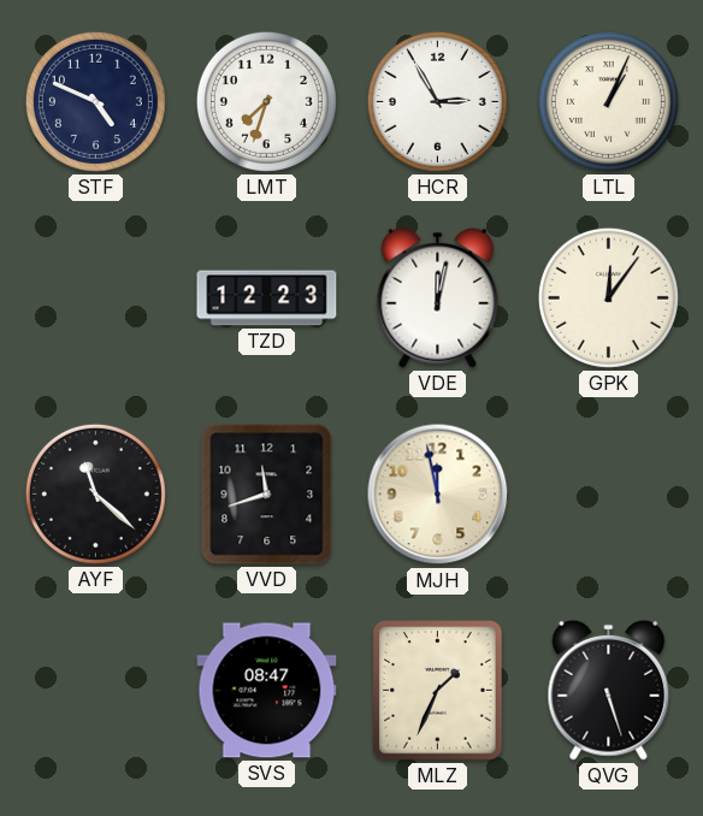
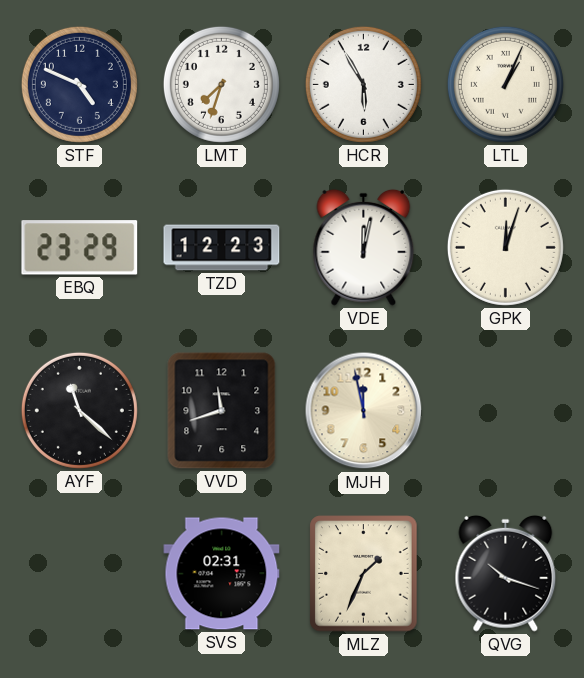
HCR: 2:55 -> 5:55
EBQ: none -> 23:29
GPK: 12:06 -> 12:03
SVS: 08:47 -> 02:31
QVG: 5:27 -> 10:18
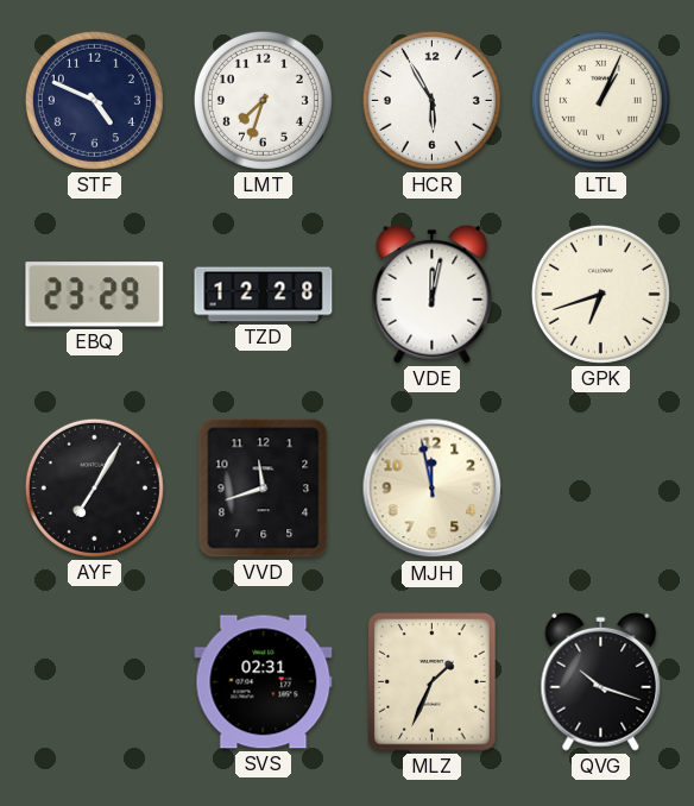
TZD: 12:23 -> 12:28
GPK: 12:03 -> 6:42
AYF: 11:22 -> 7:05
